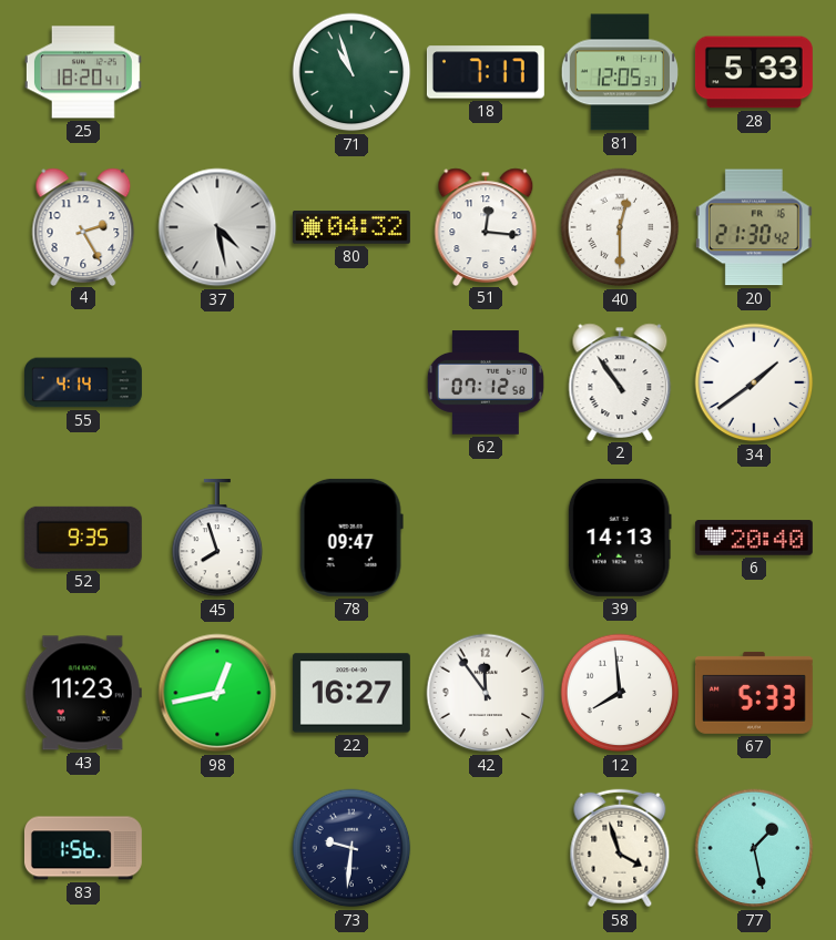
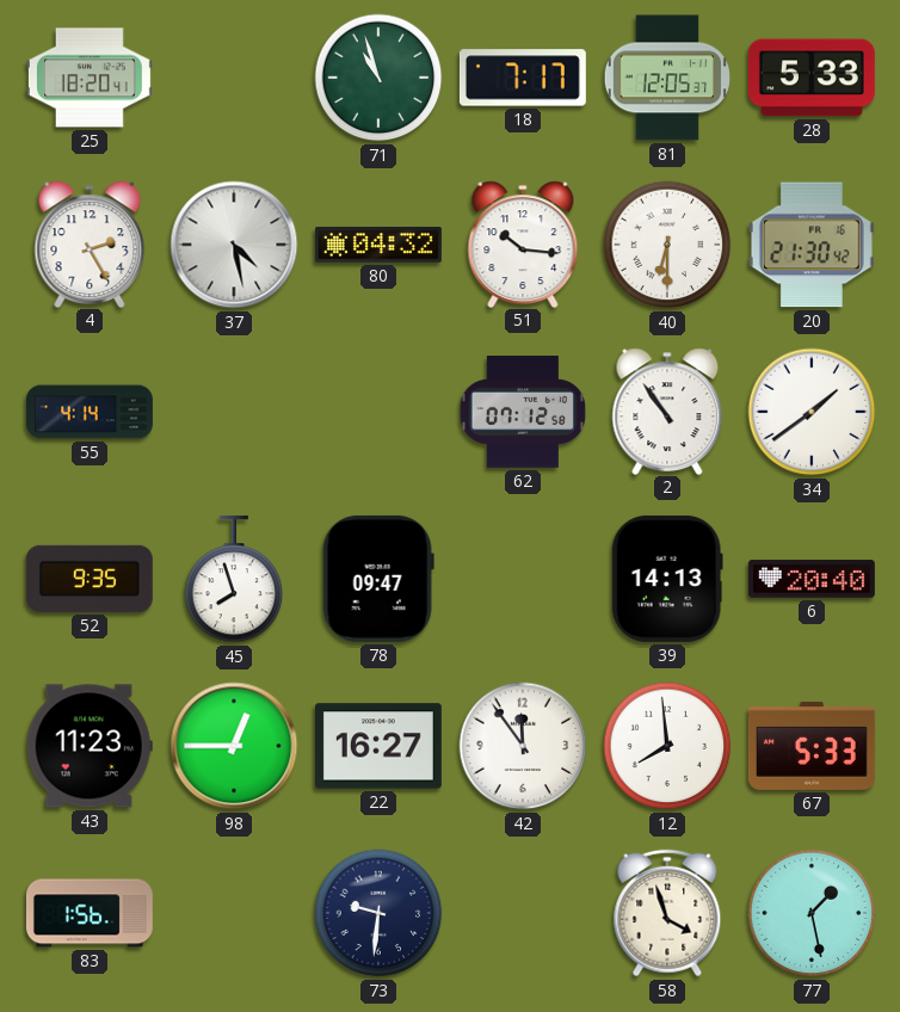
51: 12:16 -> 10:16
40: 12:30 -> 6:30
98: 12:43 -> 12:45
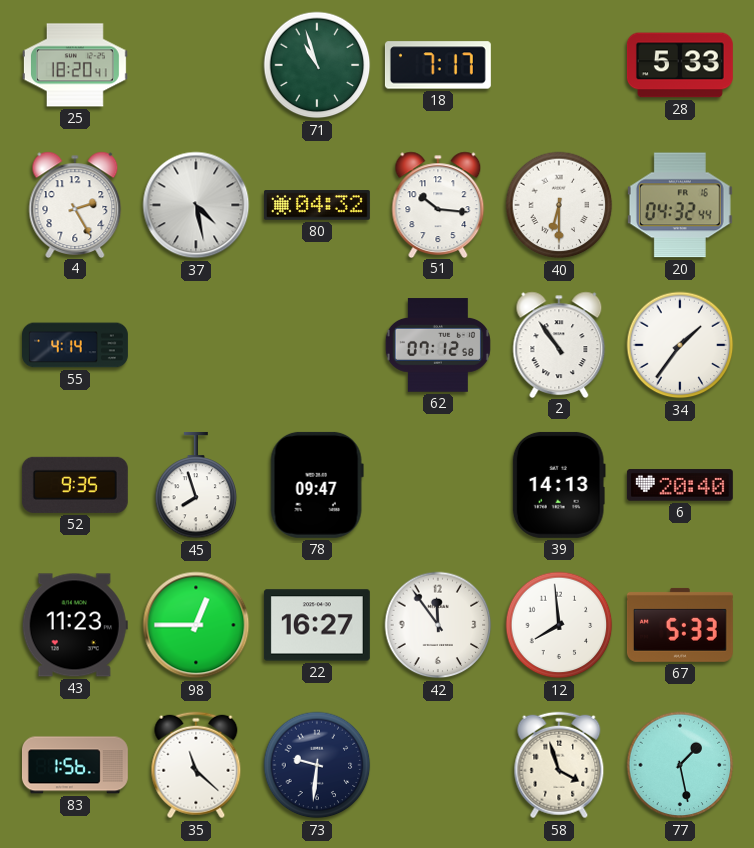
81: 12:05 -> none
20: 21:30 -> 04:32
34: 1:39 -> 1:36
35: none -> 11:22
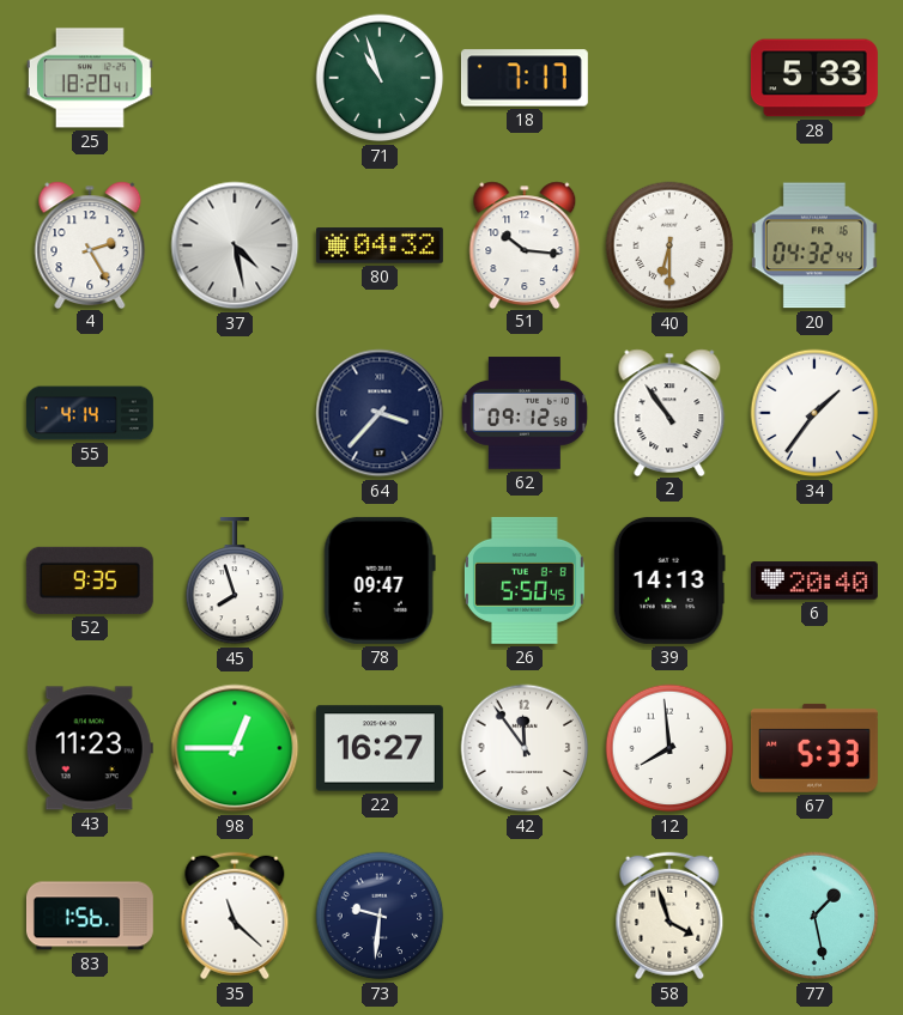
64: none -> 3:37
62: 07:12 -> 09:12
26: none -> 5:50
